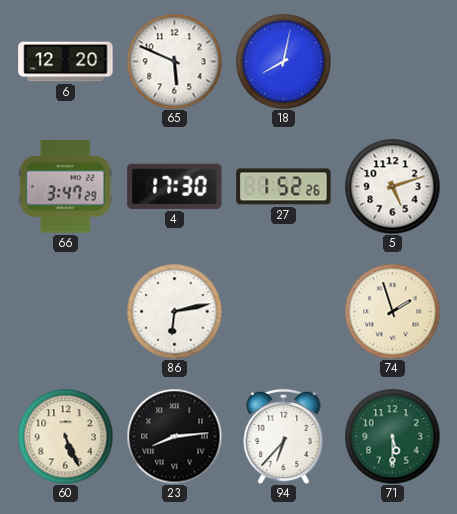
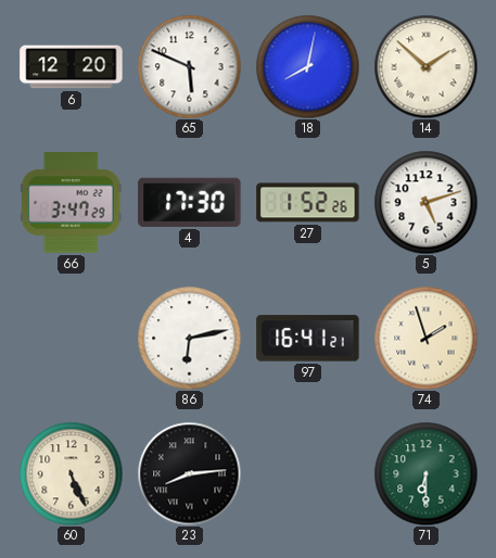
14: none -> 1:52
97: none -> 16:41
94: 6:37 -> none
71: 5:30 -> 6:30
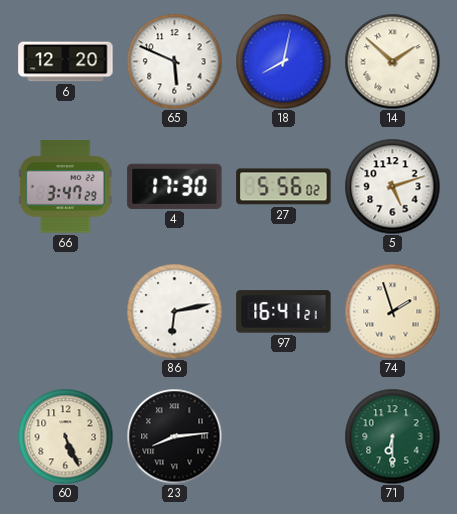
27: 1:52 -> 5:56
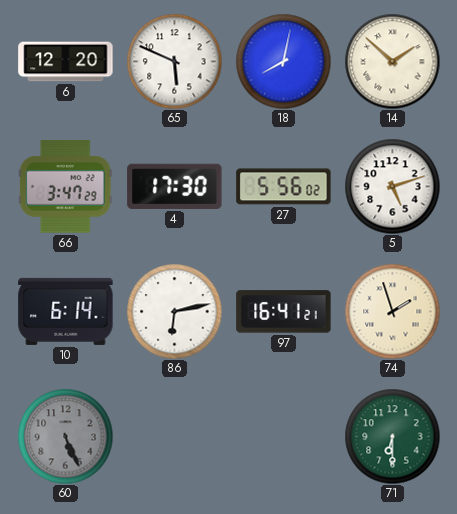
10: none -> 6:14
60 dial: cream -> grey
23: 8:14 -> none
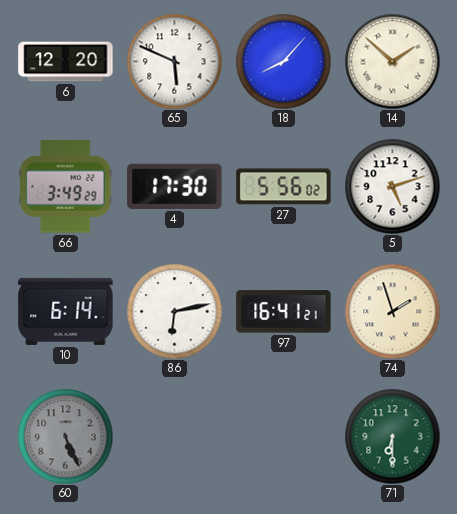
18: 8:02 -> 8:07
66: 3:47 -> 3:49
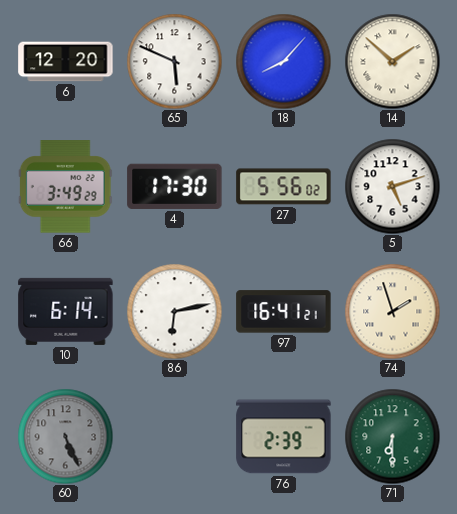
76: none -> 2:39
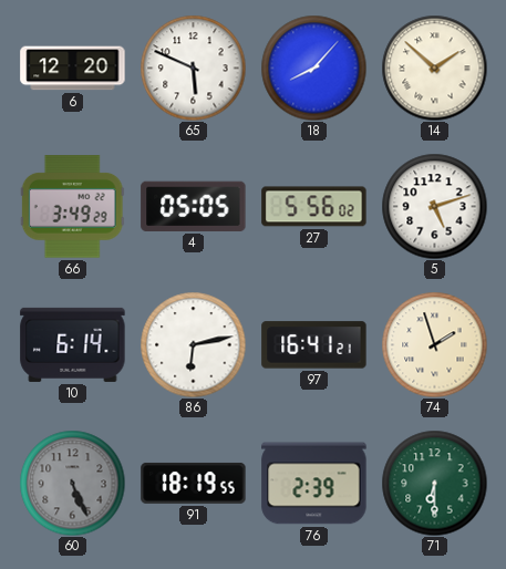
4: 17:30 -> 05:05
91: none -> 18:19
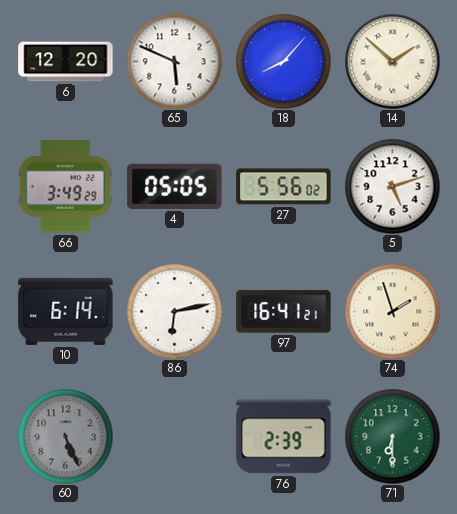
91: 18:19 -> none
